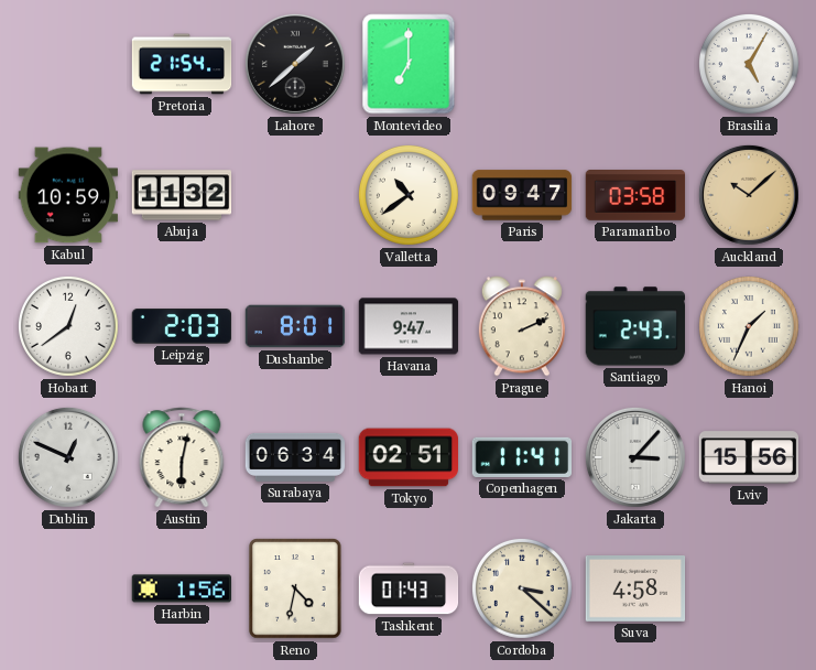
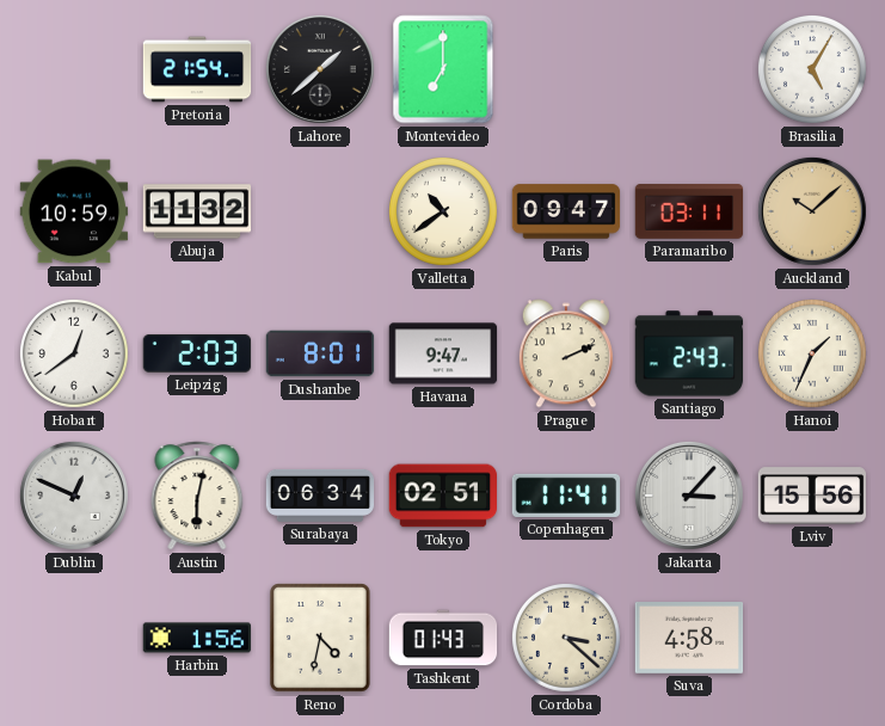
Paramaribo: 03:58 -> 03:11
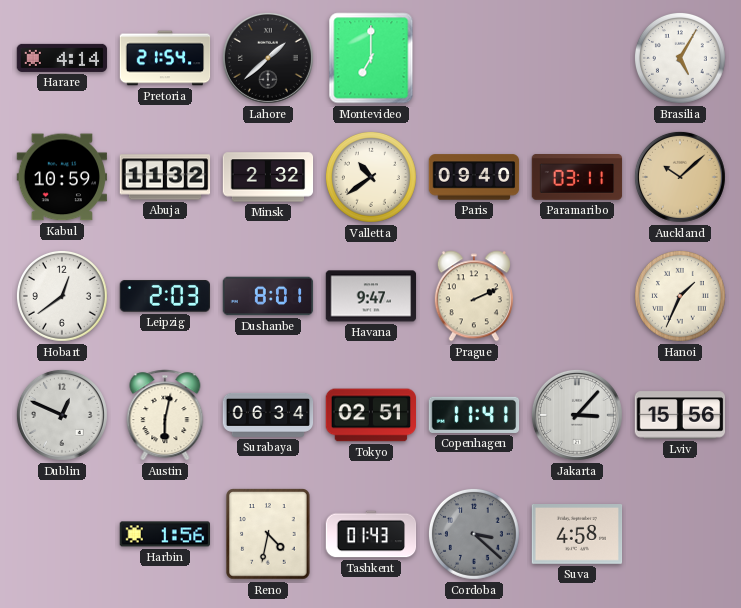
Harare: none -> 4:14
Minsk: none -> 2:32
Paris: 09:47 -> 09:40
Santiago: 2:43 -> none
Cordoba dial: cream -> grey
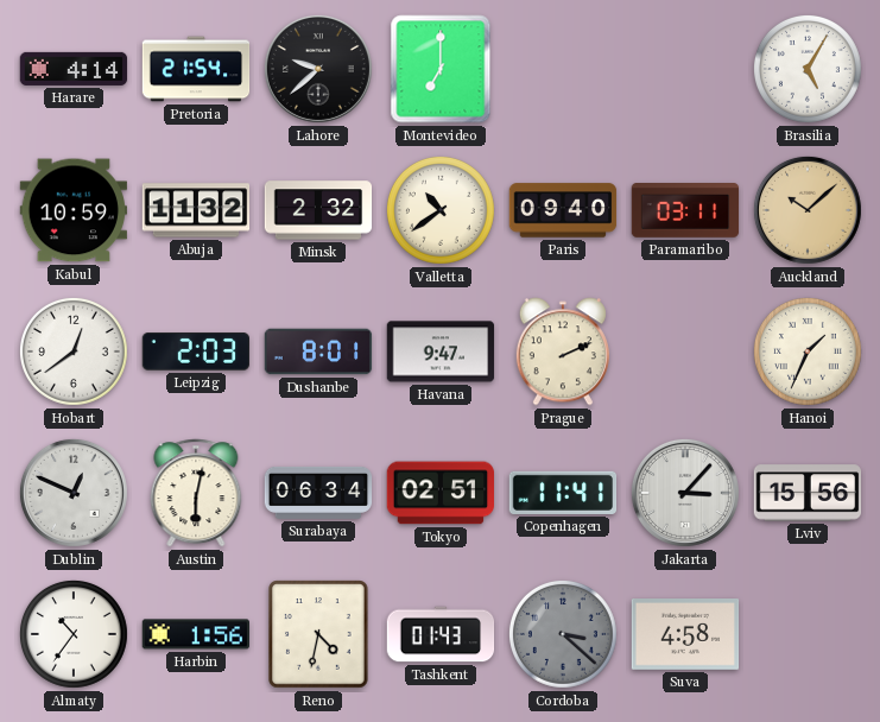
Lahore: 1:38 -> 9:38
Almaty: none -> 10:36
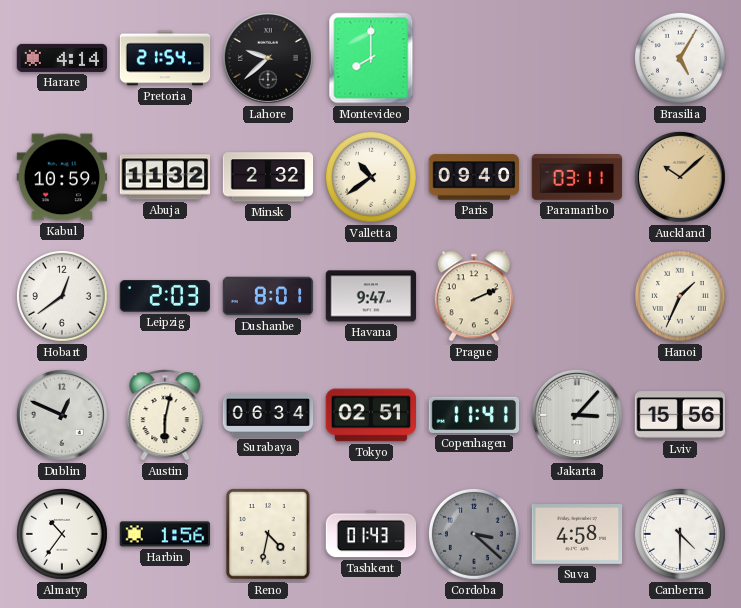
Montevideo: 7:00 -> 8:00
Canberra: none -> 4:30
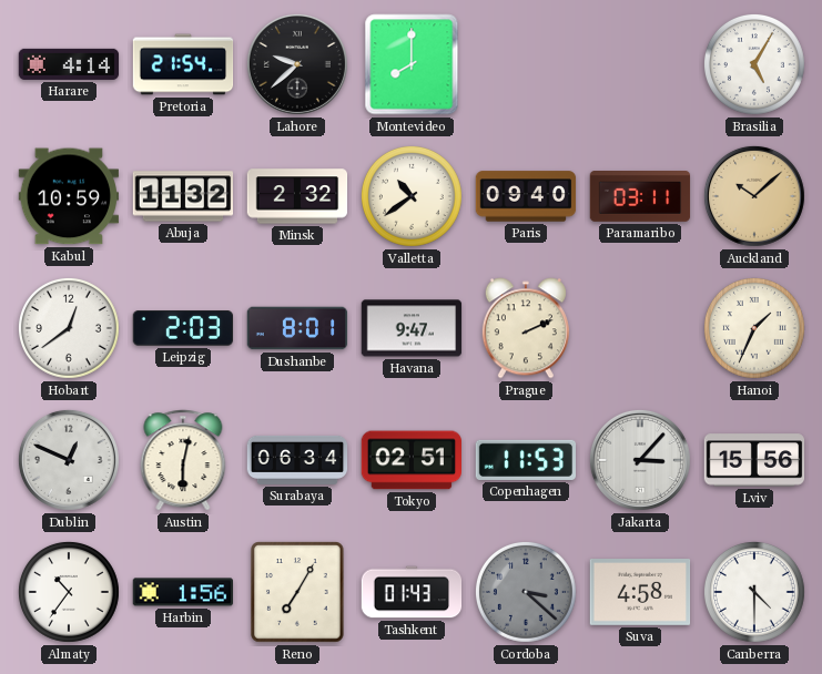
Copenhagen: 11:41 -> 11:53
Reno: 4:32 -> 7:05
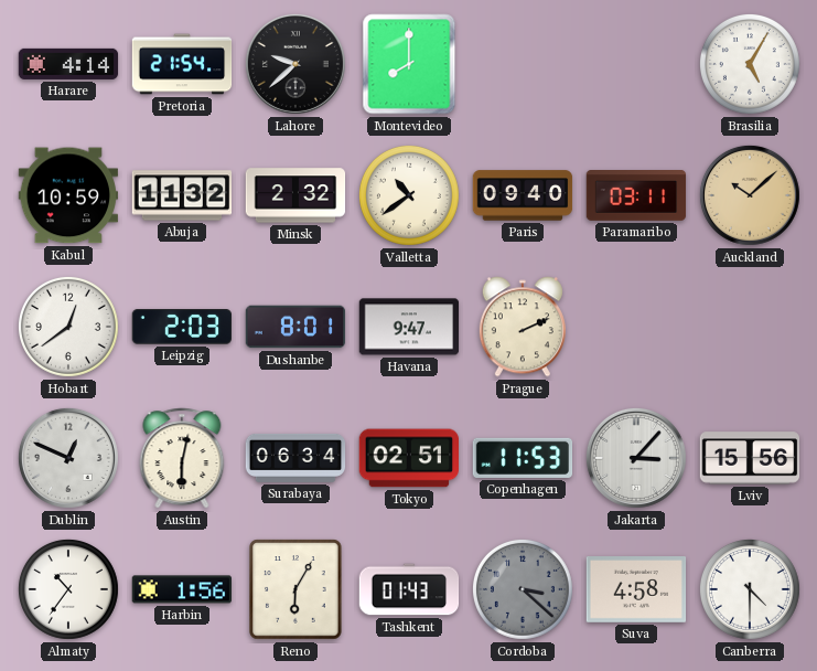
Hanoi: 1:34 -> none
Reno: 7:05 -> 6:05
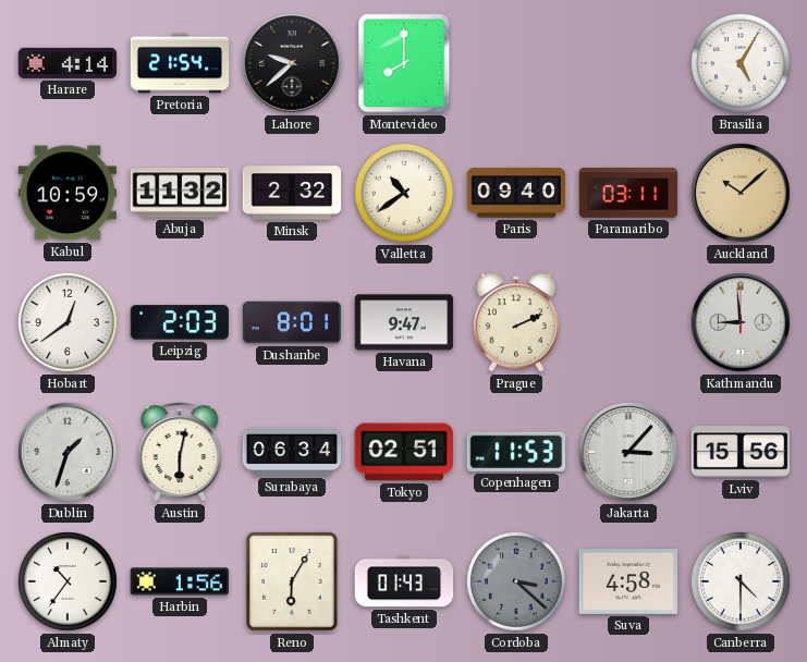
Kathmandu: none -> 8:59
Dublin: 12:49 -> 1:33
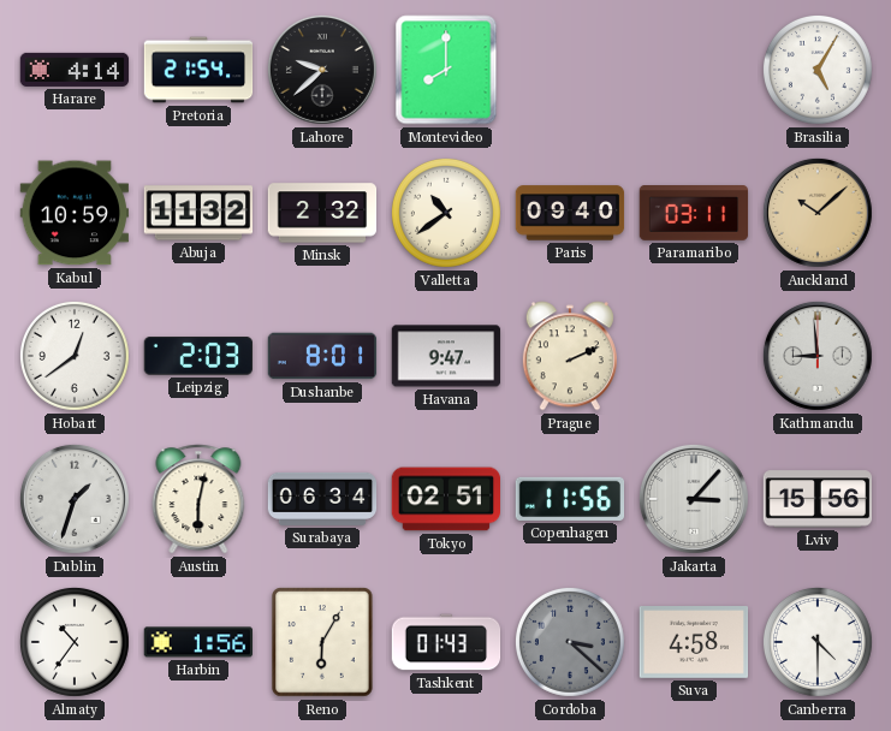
Copenhagen: 11:53 -> 11:56
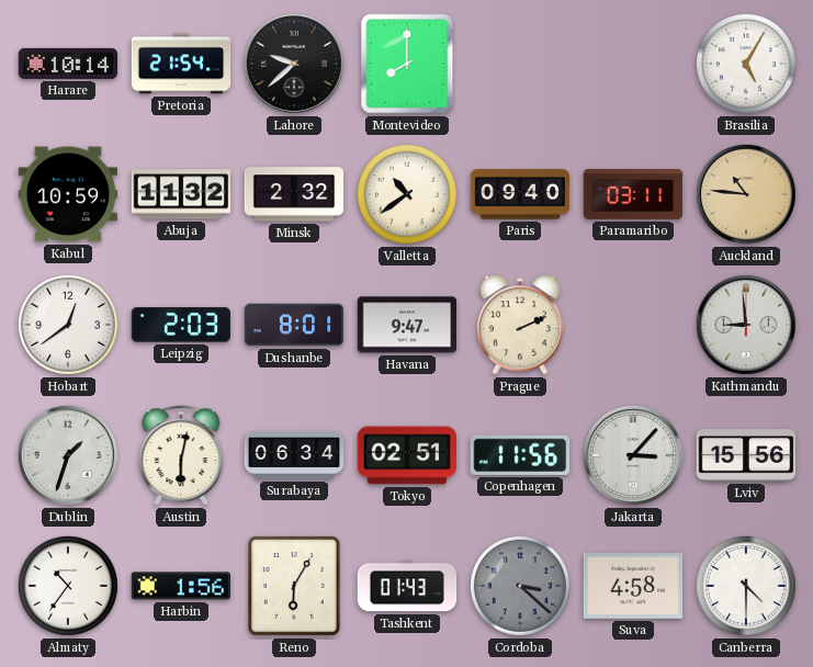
Harare: 4:14 -> 10:14
Auckland: 10:08 -> 10:46
